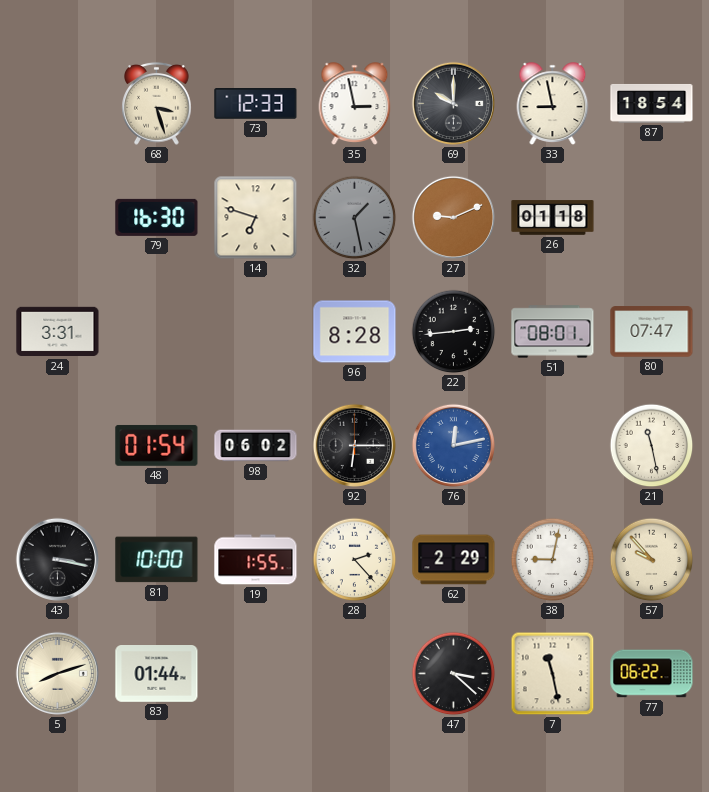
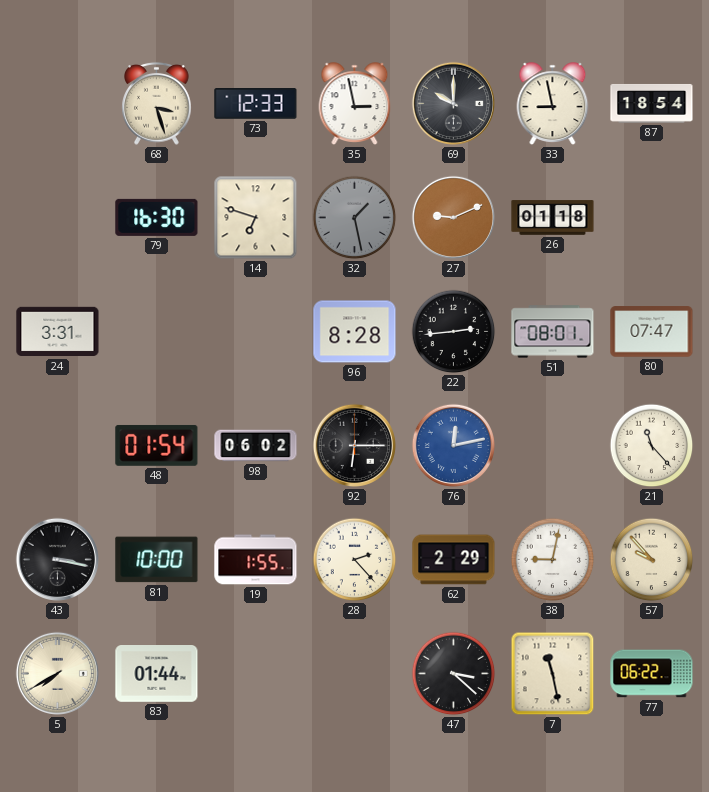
21: 11:28 -> 11:23
5: 8:12 -> 7:40
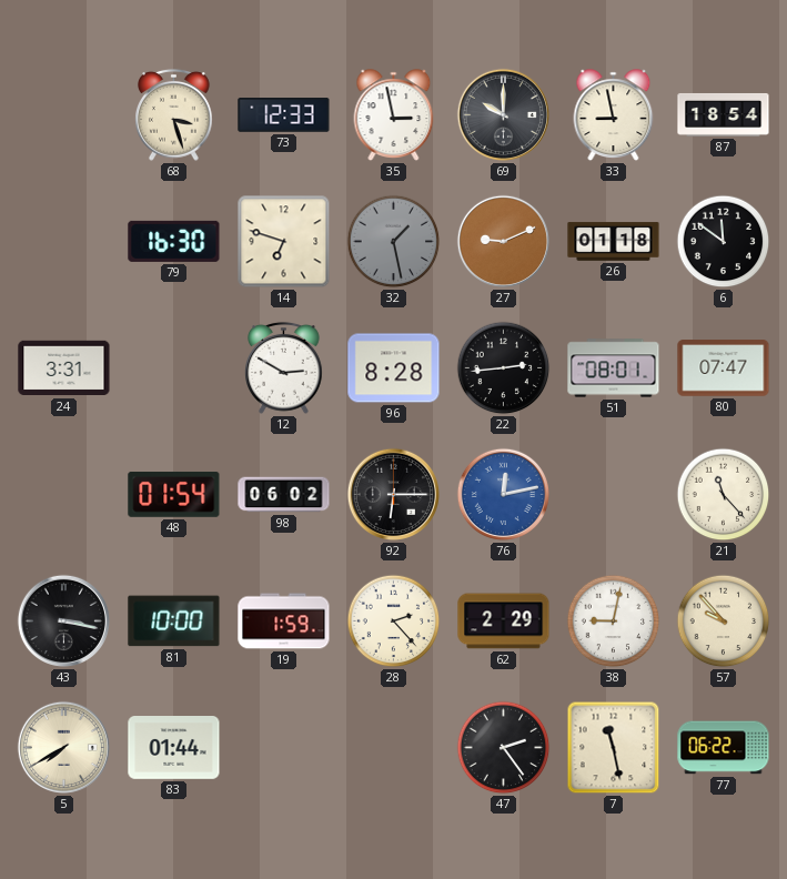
6: none -> 11:51
12: none -> 2:50
19: 1:55 -> 1:59
47: 3:22 -> 2:24
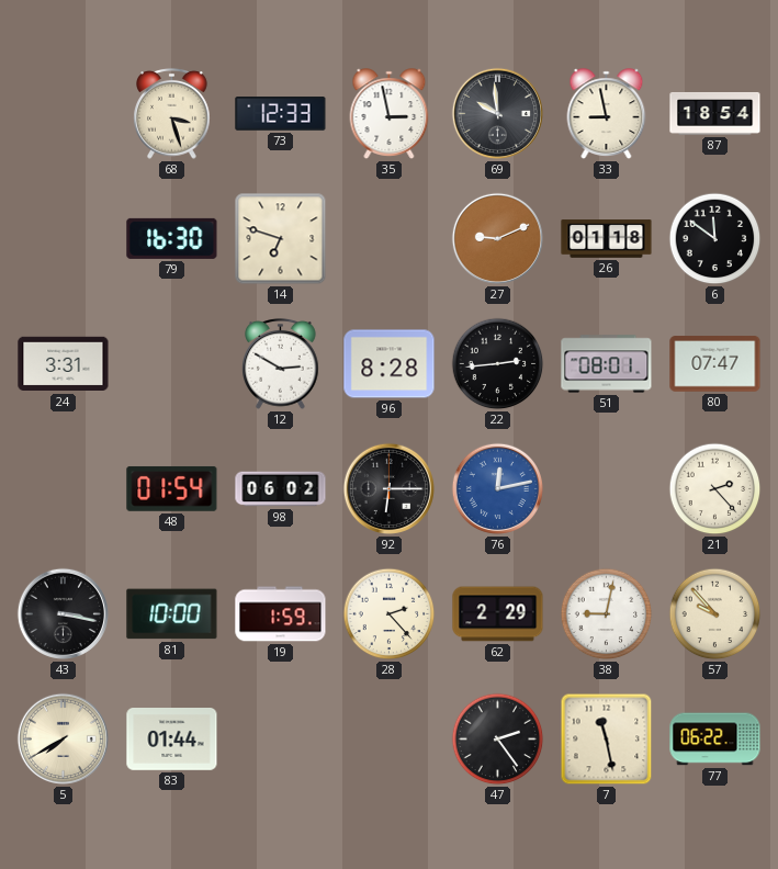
69: 10:00 -> 9:59
32: 1:28 -> none
21: 11:23 -> 2:23
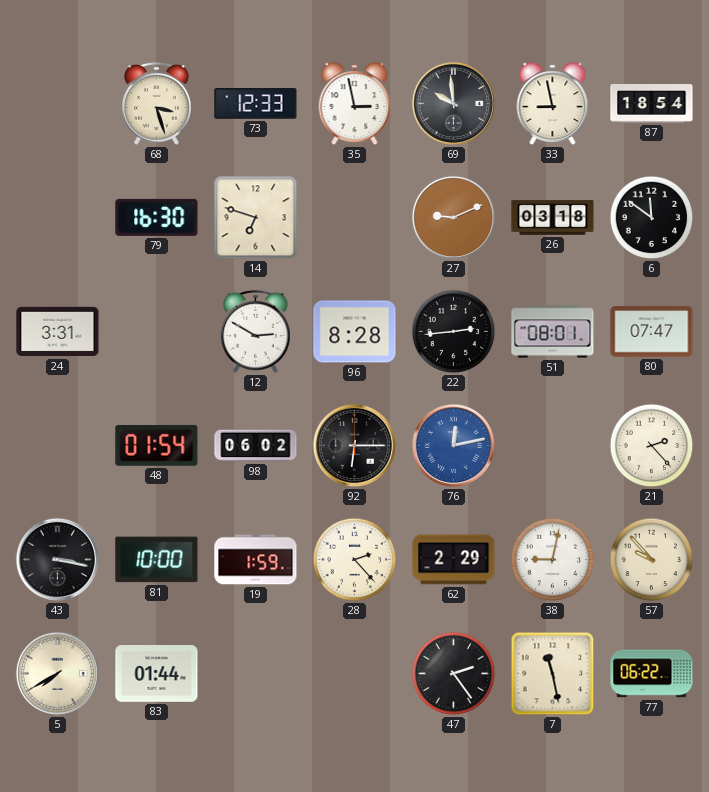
26: 01:18 -> 03:18
